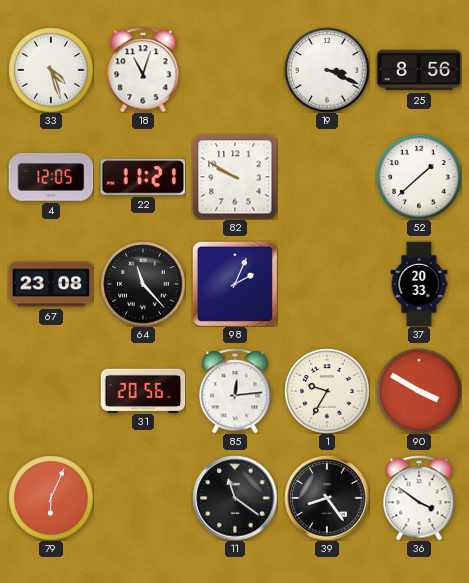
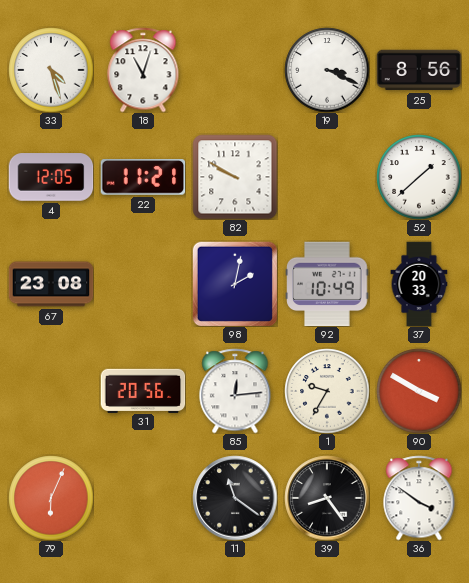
64: 11:23 -> none
98: 2:04 -> 2:02
92: none -> 10:49
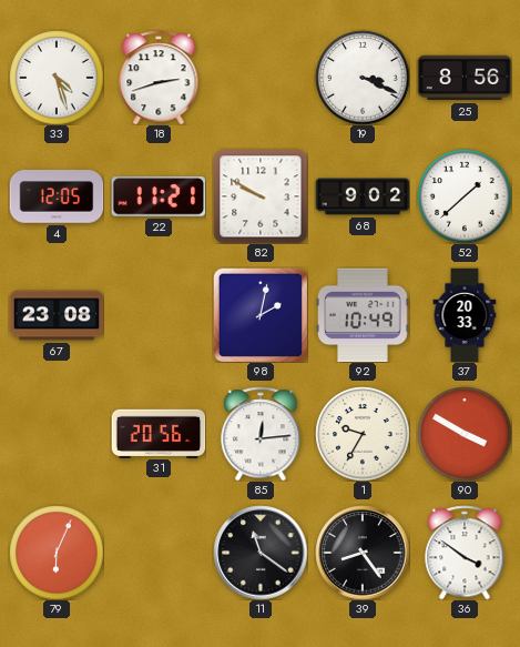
18: 11:03 -> 2:42
68: none -> 9:02
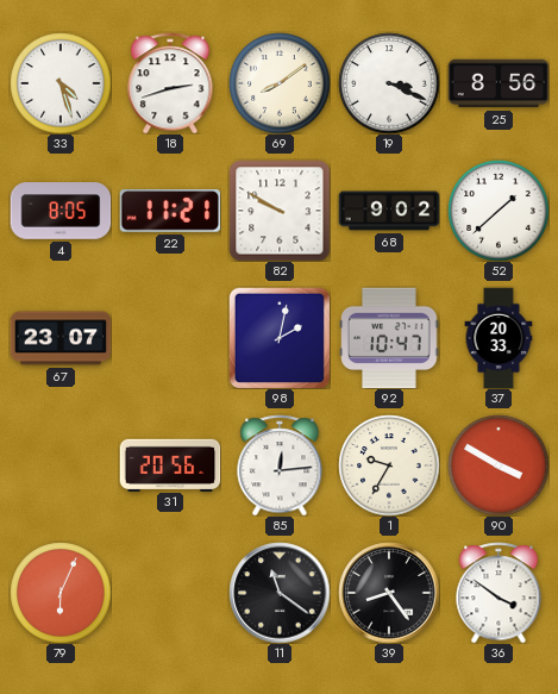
69: none -> 8:09
4: 12:05 -> 8:05
67: 23:08 -> 23:07
92: 10:49 -> 10:47
